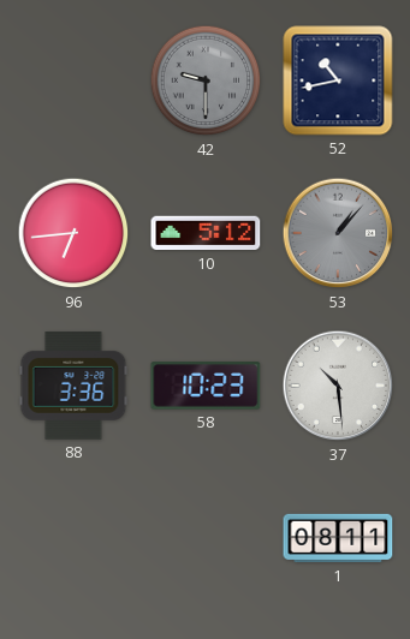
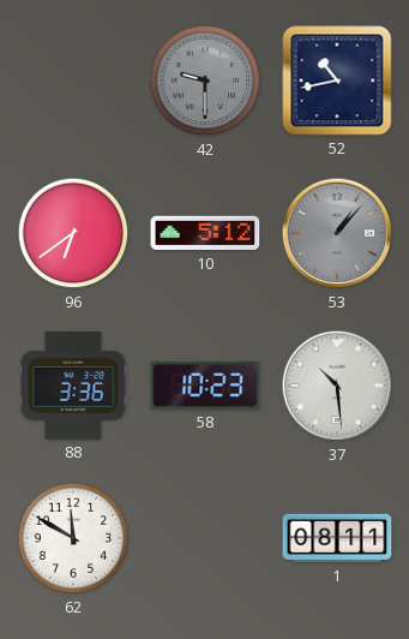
96: 6:44 -> 6:39
62: none -> 11:50
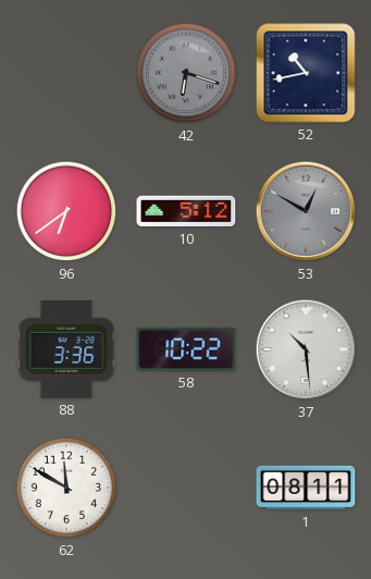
42: 9:30 -> 6:18
53: 1:07 -> 12:50
58: 10:23 -> 10:22
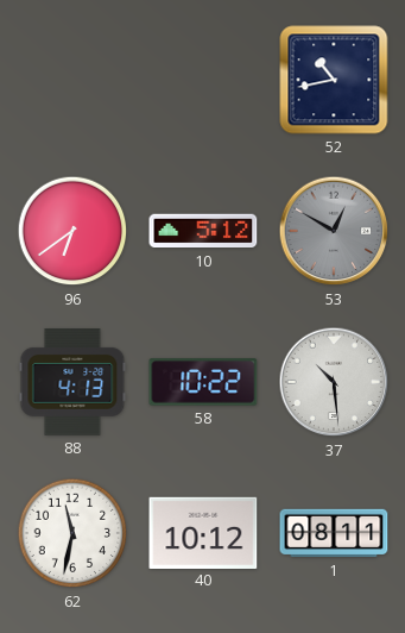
42: 6:18 -> none
88: 3:36 -> 4:13
62: 11:50 -> 11:32
40: none -> 10:12
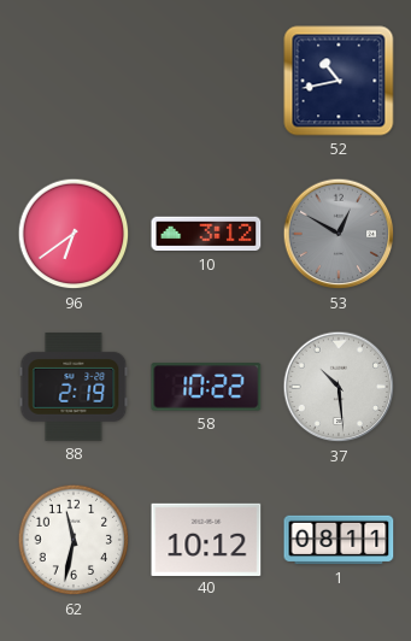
10: 5:12 -> 3:12
88: 4:13 -> 2:19
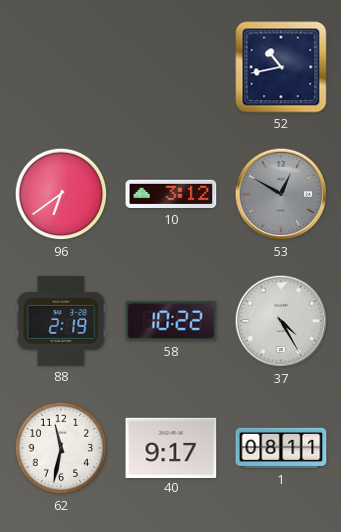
37: 10:29 -> 4:25
40: 10:12 -> 9:17
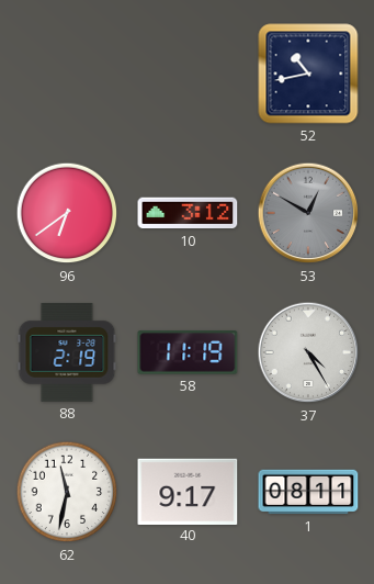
58: 10:22 -> 11:19
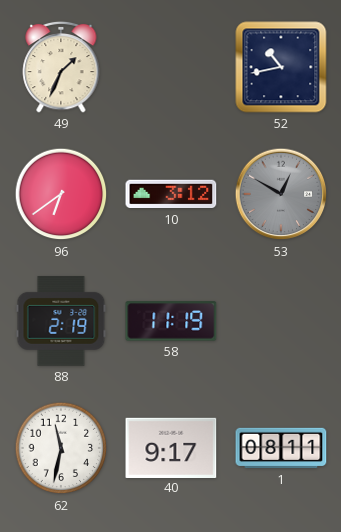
49: none -> 1:34
37: 4:25 -> none
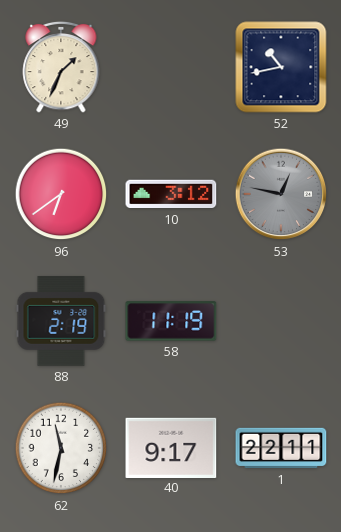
53: 12:50 -> 12:47
1: 08:11 -> 22:11
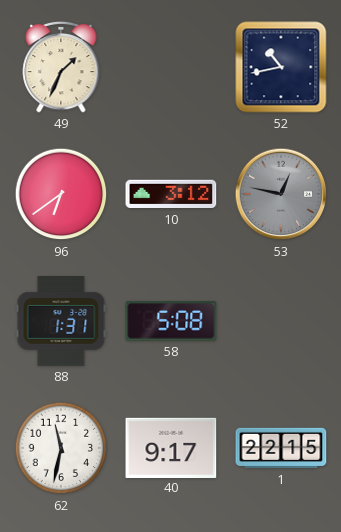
88: 2:19 -> 1:31
58: 11:19 -> 5:08
1: 22:11 -> 22:15
